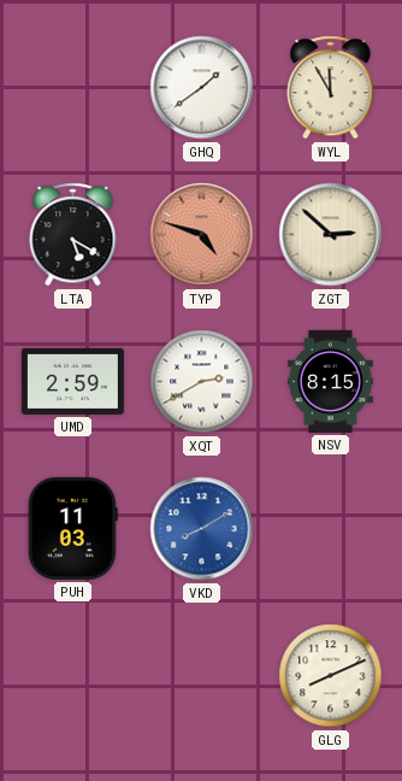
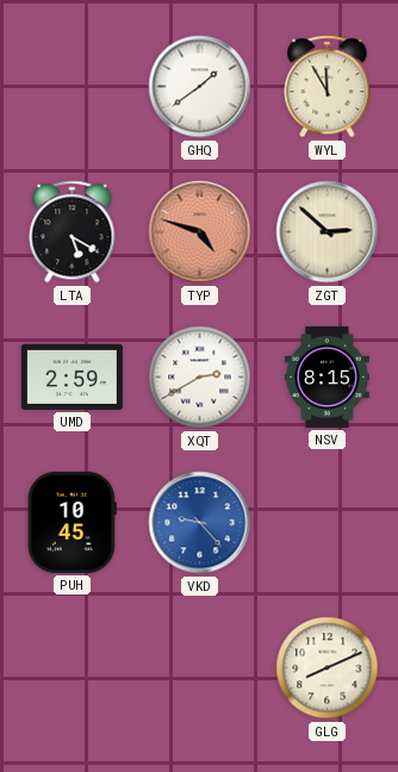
PUH: 11:03 -> 10:45
VKD: 8:10 -> 9:23
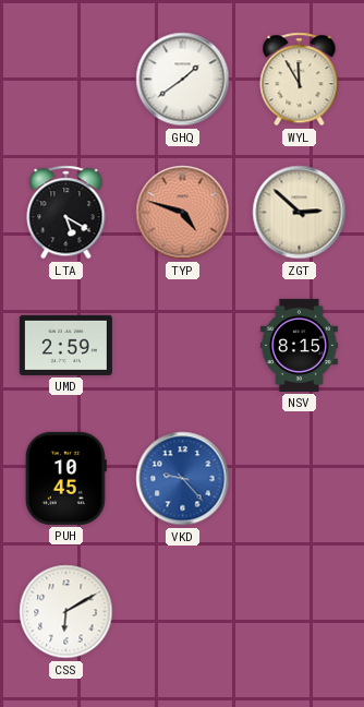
XQT: 2:40 -> none
CSS: none -> 6:10
GLG: 8:11 -> none
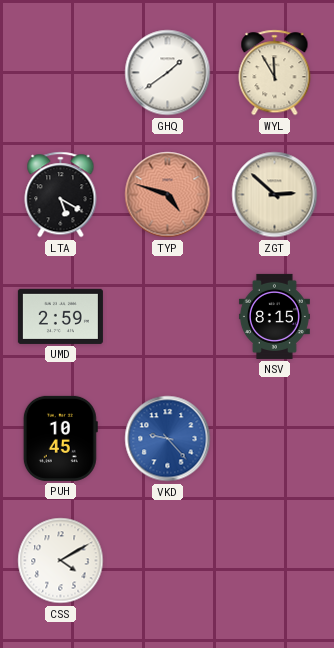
CSS: 6:10 -> 4:10
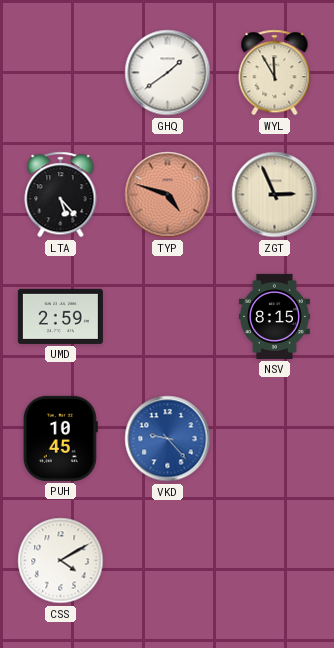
LTA: 5:20 -> 5:23
ZGT: 2:52 -> 2:56
